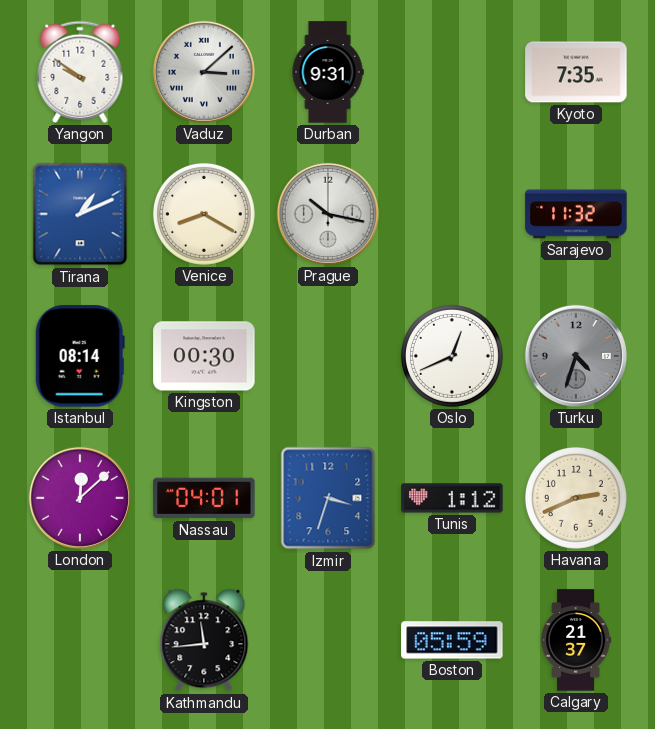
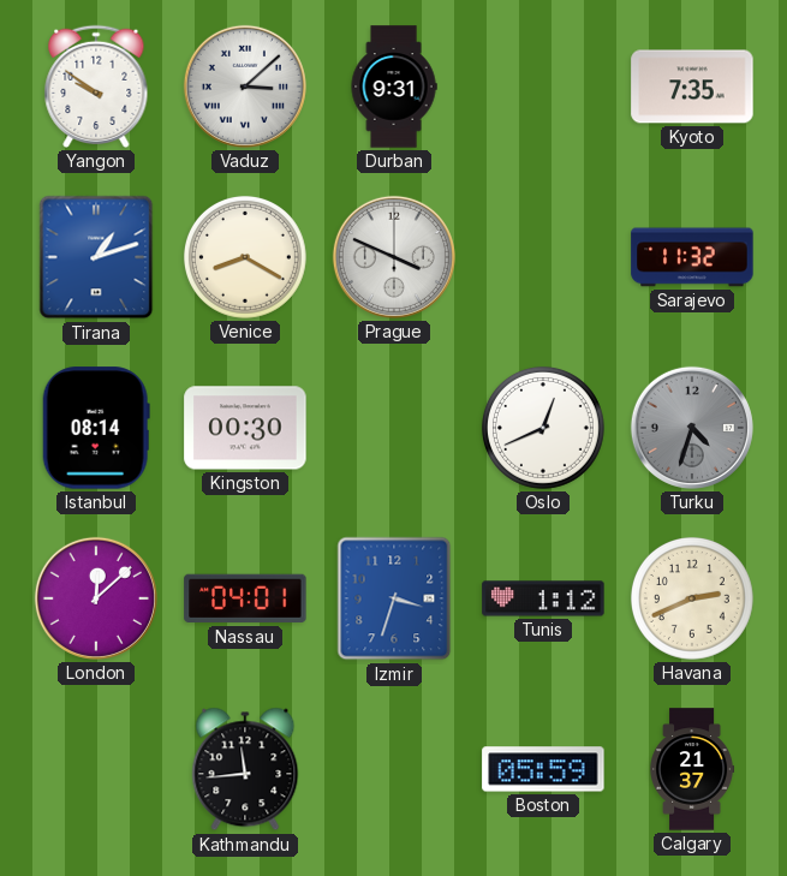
Tirana: 1:11 -> 1:12
Prague: 10:17 -> 3:49
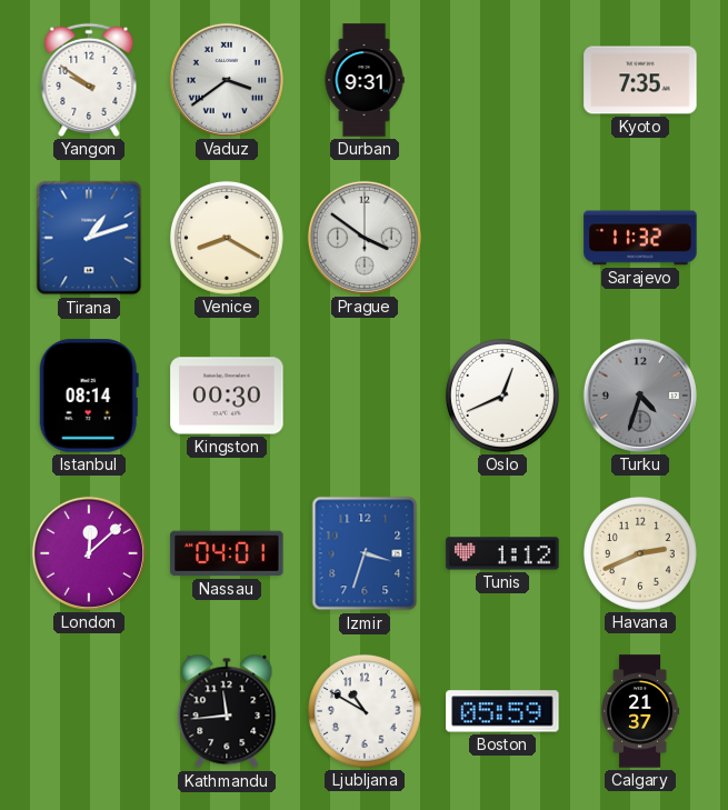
Vaduz: 3:08 -> 3:39
Prague: 3:49 -> 3:51
Ljubljana: none -> 10:50
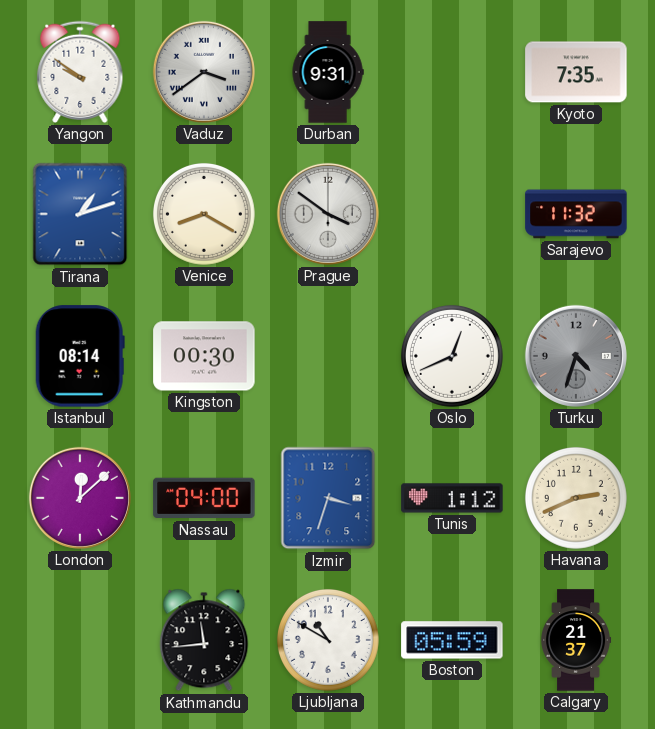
Nassau: 04:01 -> 04:00
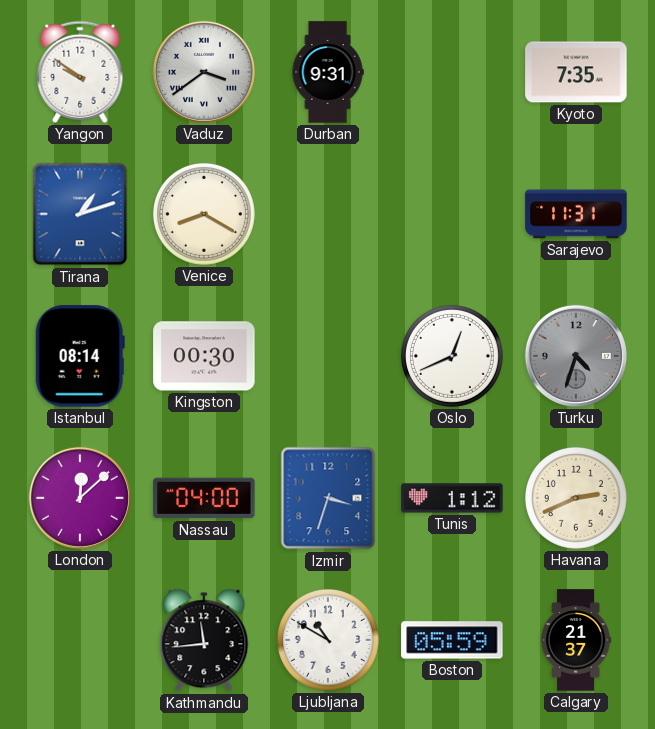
Prague: 3:51 -> none
Sarajevo: 11:32 -> 11:31
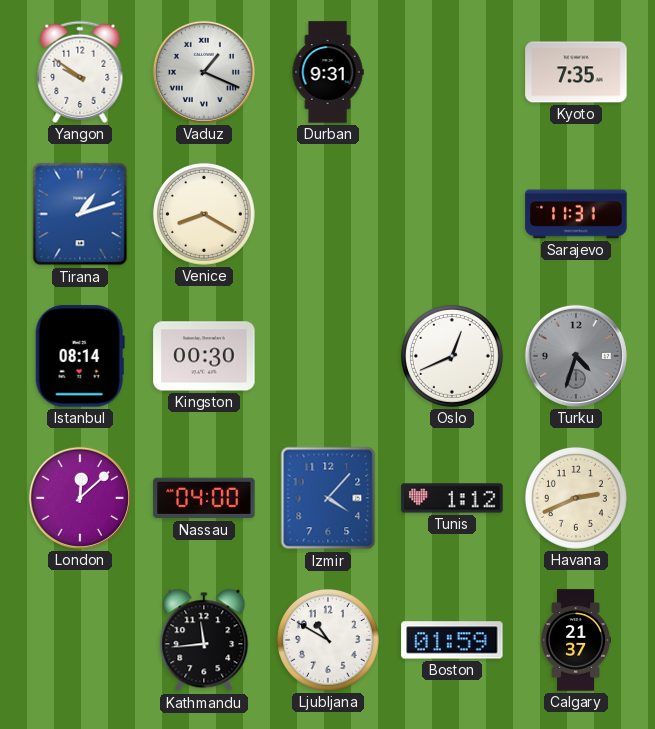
Vaduz: 3:39 -> 1:19
Izmir: 3:33 -> 4:07
Boston: 05:59 -> 01:59
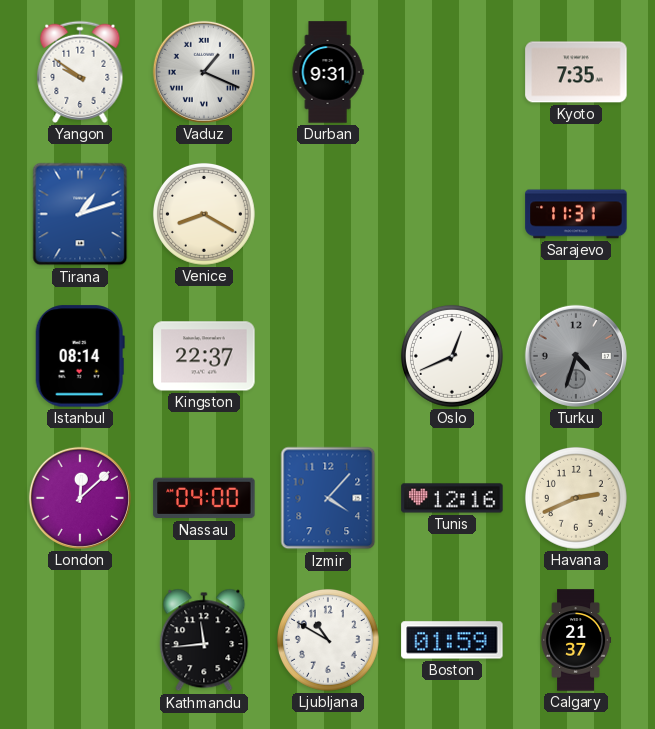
Kingston: 00:30 -> 22:37
Tunis: 1:12 -> 12:16
